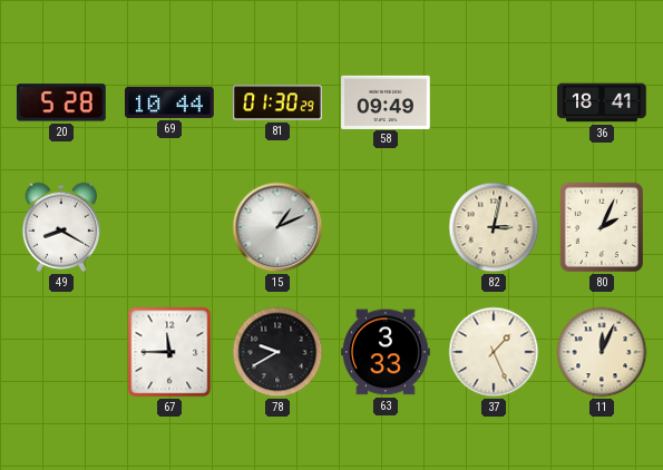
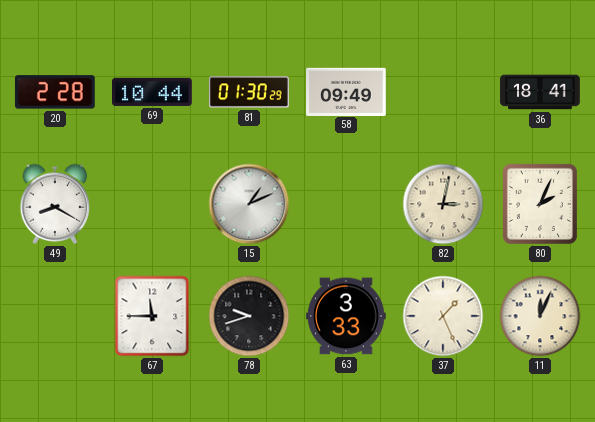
20: 5:28 -> 2:28
78: 9:40 -> 9:42
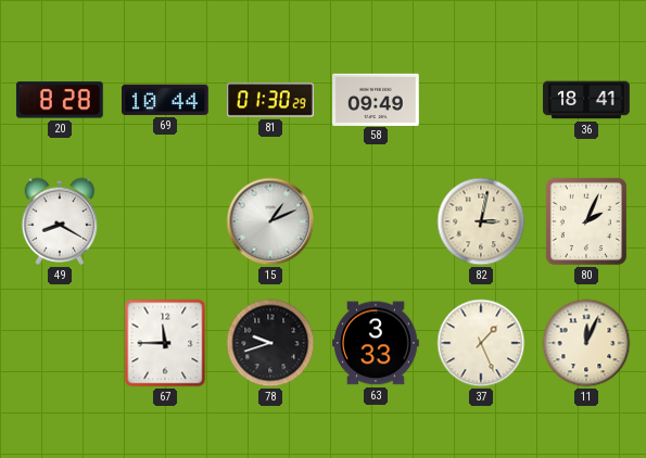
20: 2:28 -> 8:28
